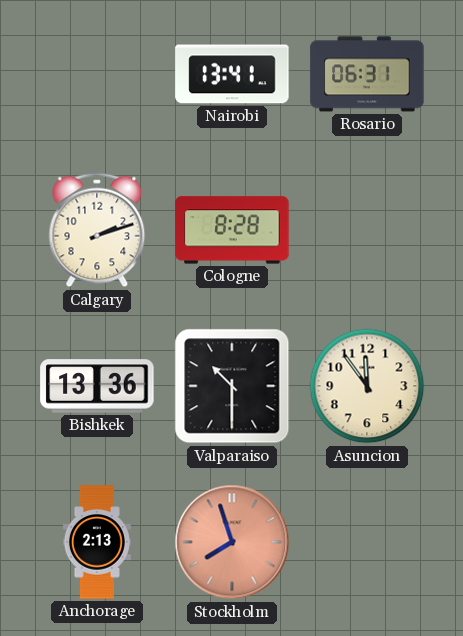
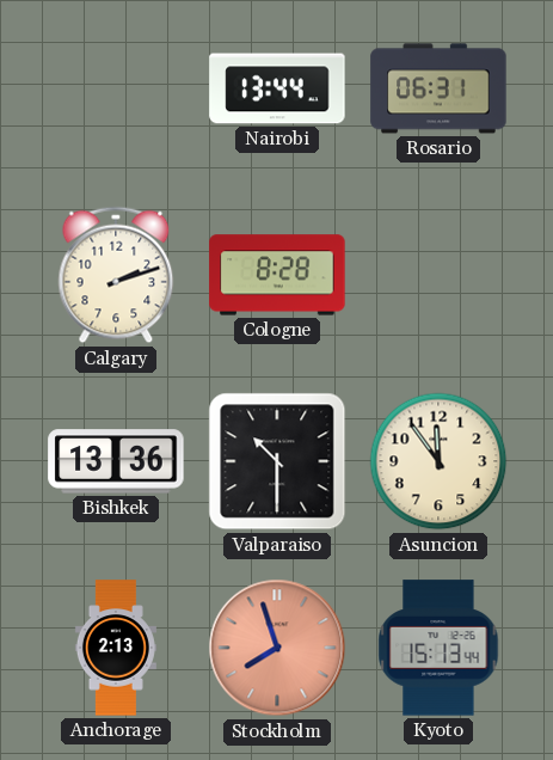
Nairobi: 13:41 -> 13:44
Kyoto: none -> 15:13
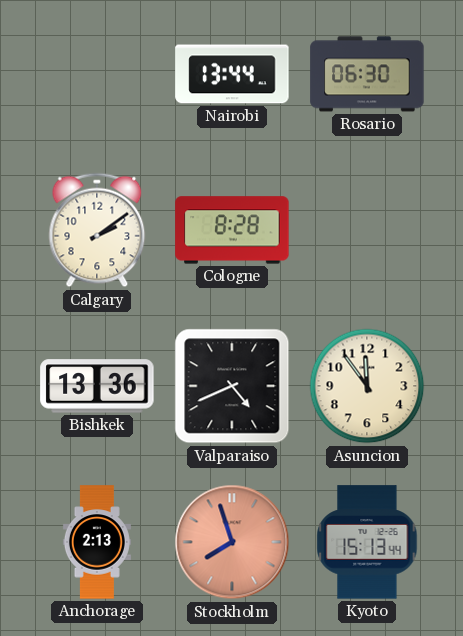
Rosario: 06:31 -> 06:30
Calgary: 2:12 -> 2:09
Valparaiso: 10:30 -> 4:41
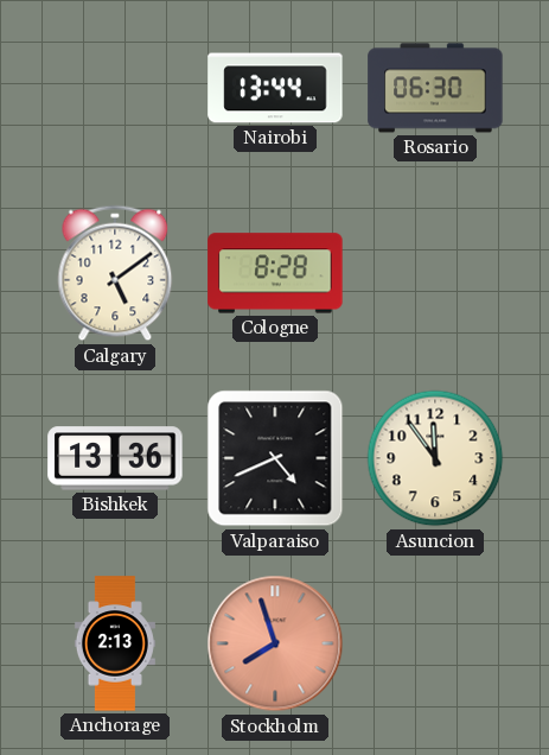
Calgary: 2:09 -> 5:09
Kyoto: 15:13 -> none
